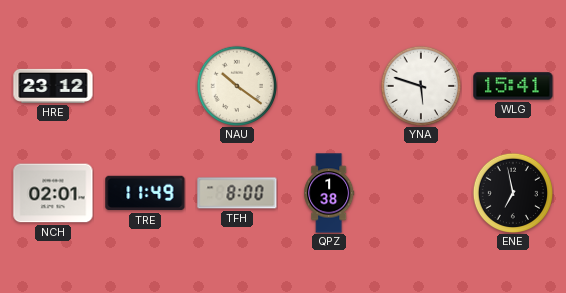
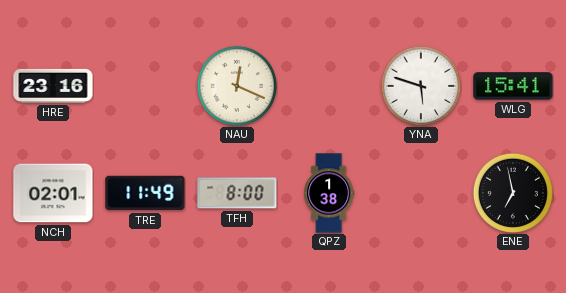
HRE: 23:12 -> 23:16
NAU: 10:21 -> 12:19
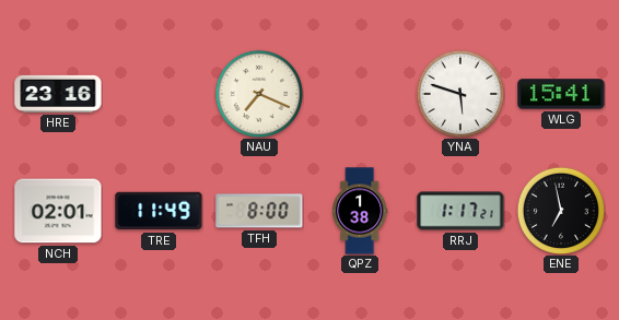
NAU: 12:19 -> 7:19
RRJ: none -> 1:17
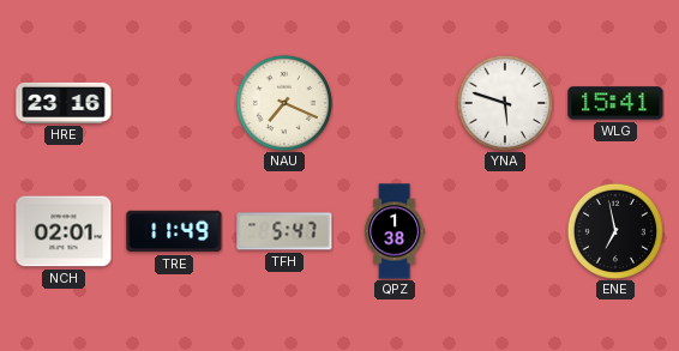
TFH: 8:00 -> 5:47
RRJ: 1:17 -> none
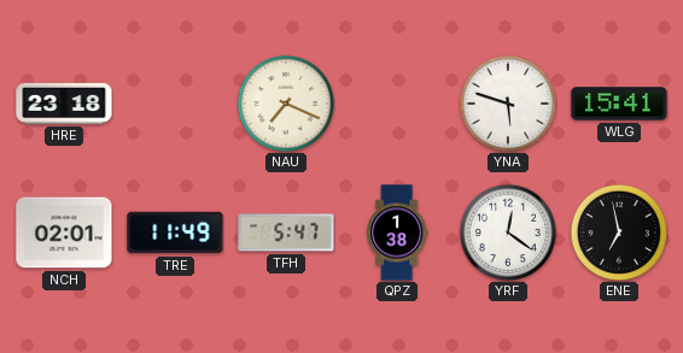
HRE: 23:16 -> 23:18
YRF: none -> 12:21
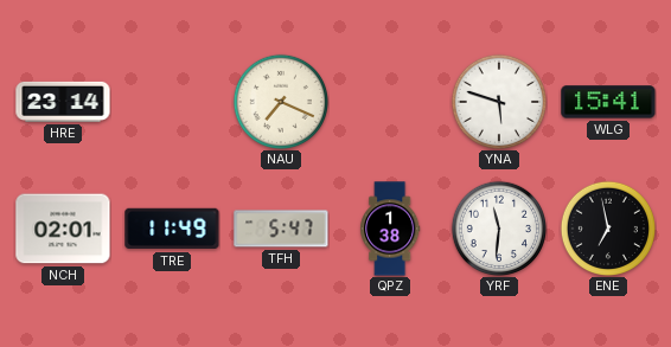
HRE: 23:18 -> 23:14
YRF: 12:21 -> 11:31
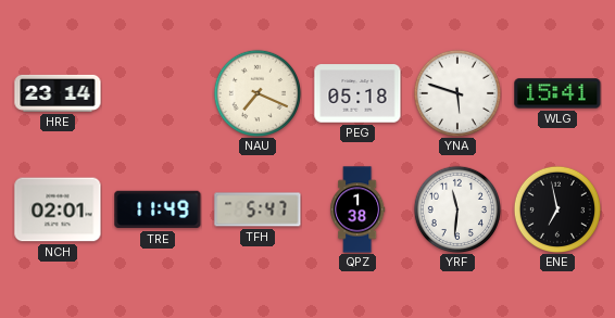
PEG: none -> 05:18
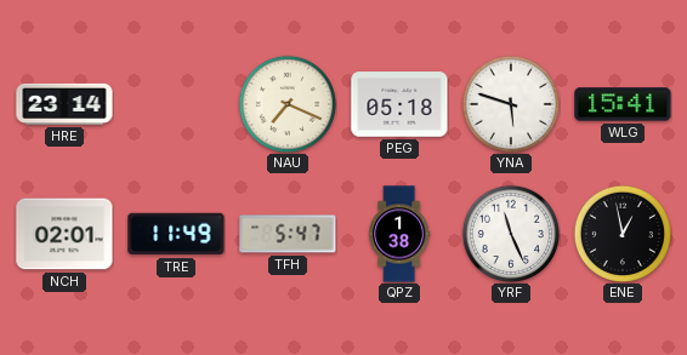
YRF: 11:31 -> 11:26
ENE: 6:58 -> 12:58
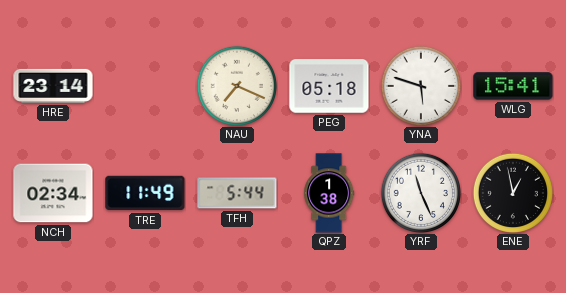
NCH: 02:01 -> 02:34
TFH: 5:47 -> 5:44
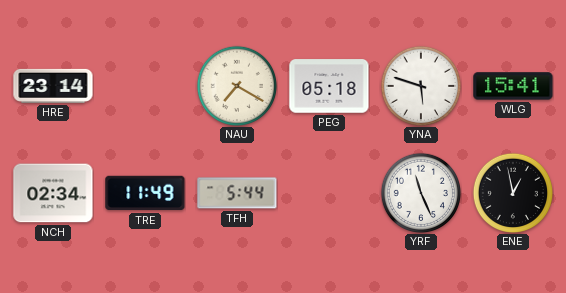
NAU: 7:19 -> 7:20
QPZ: 1:38 -> none
